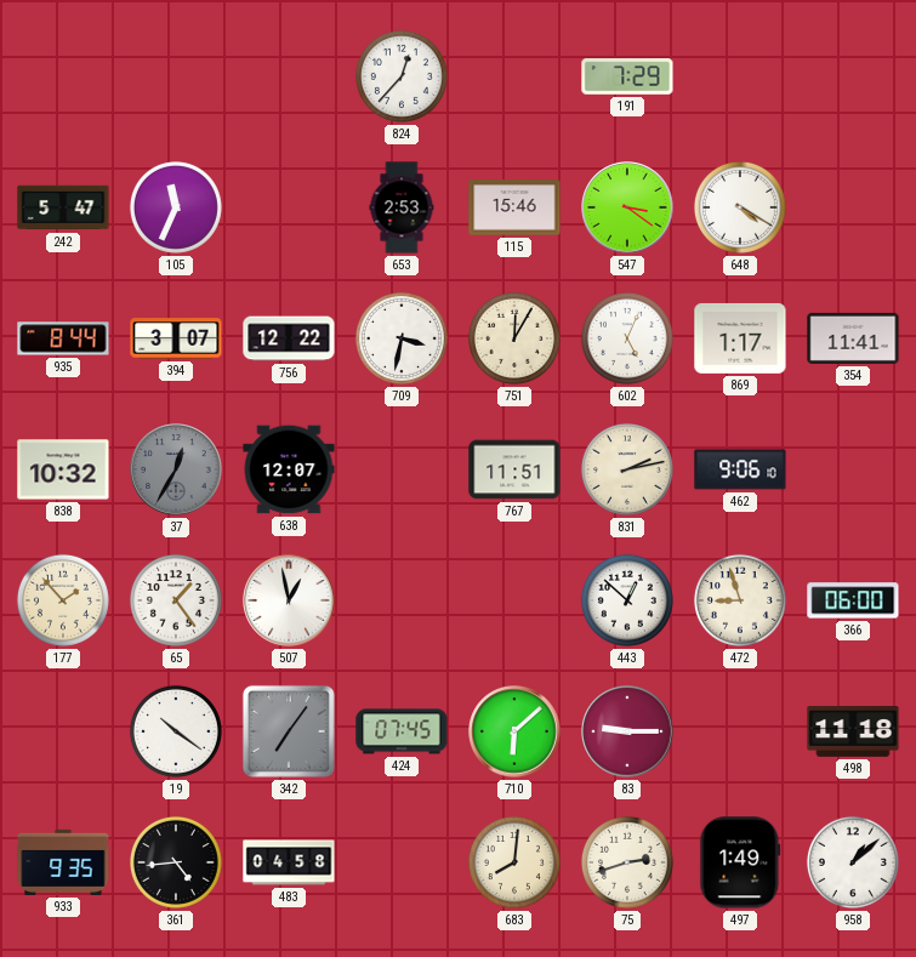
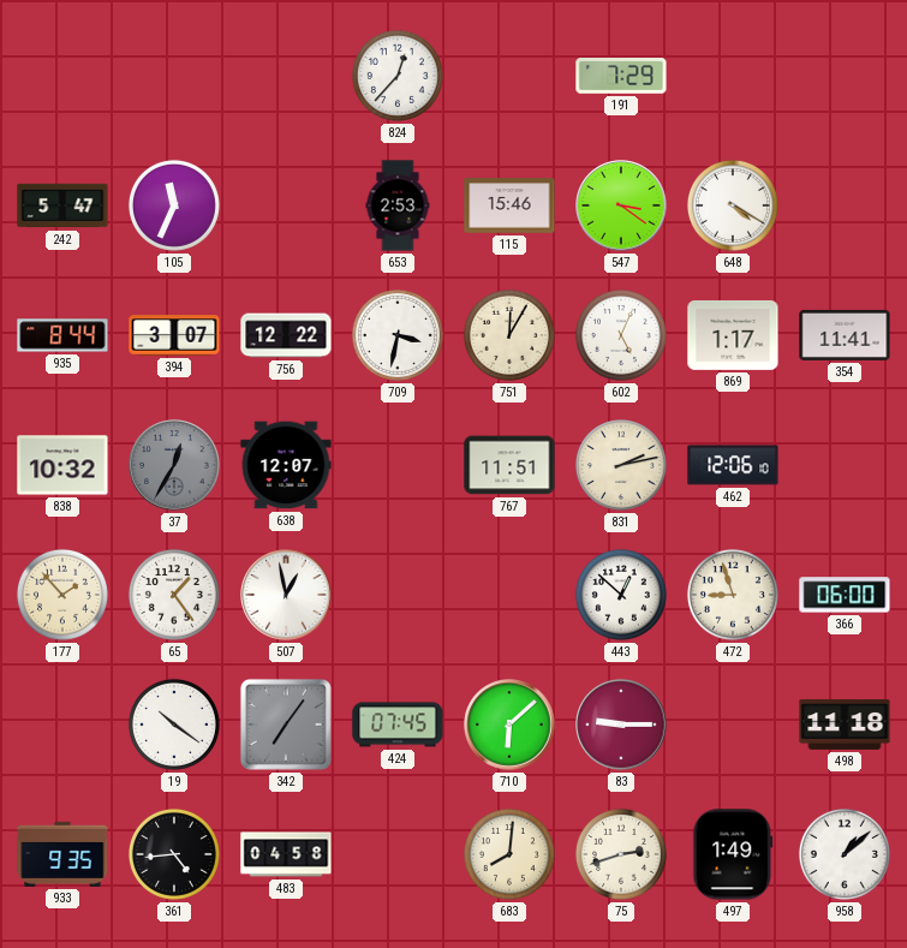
462: 9:06 -> 12:06
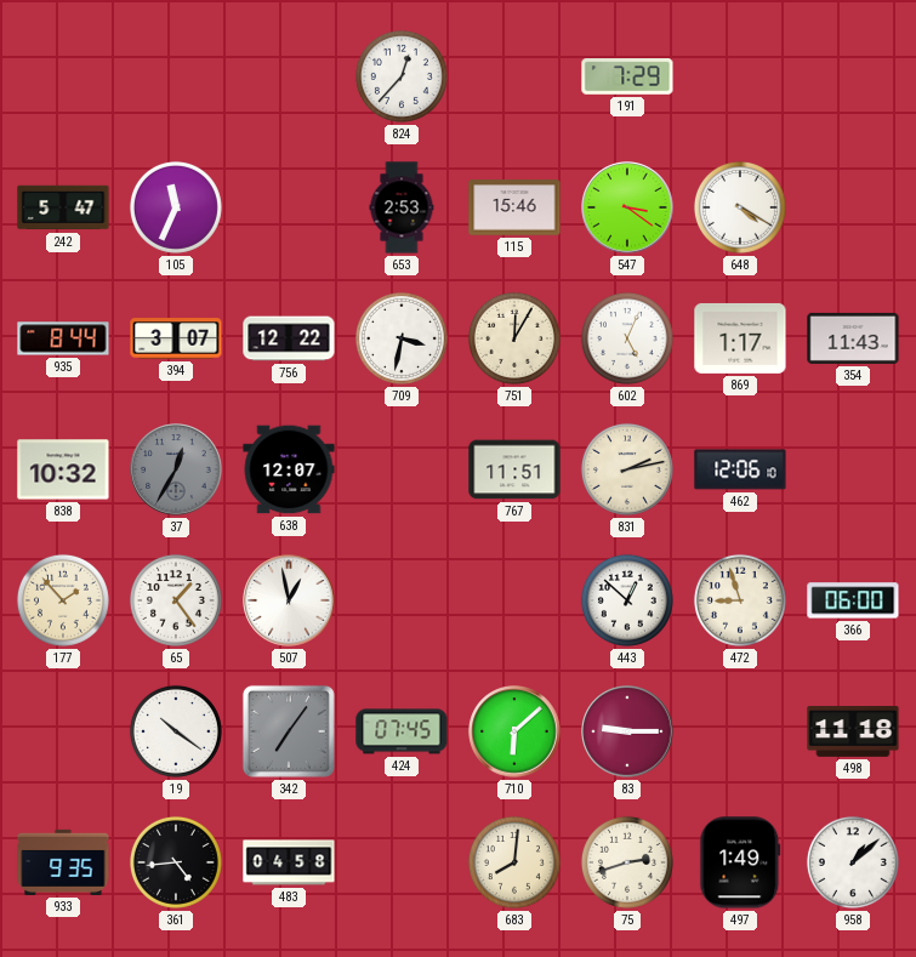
354: 11:41 -> 11:43
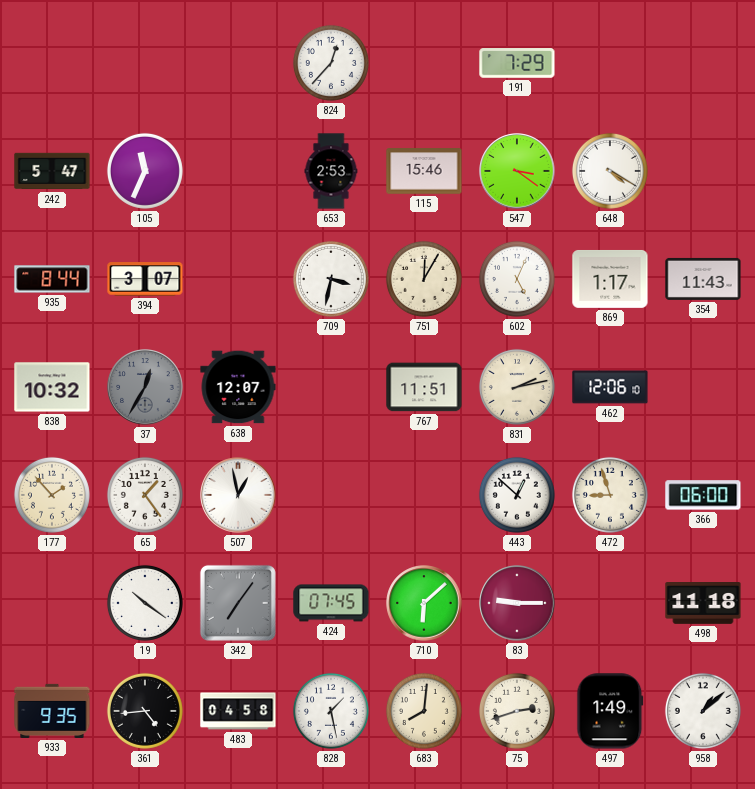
756: 12:22 -> none
828: none -> 1:28
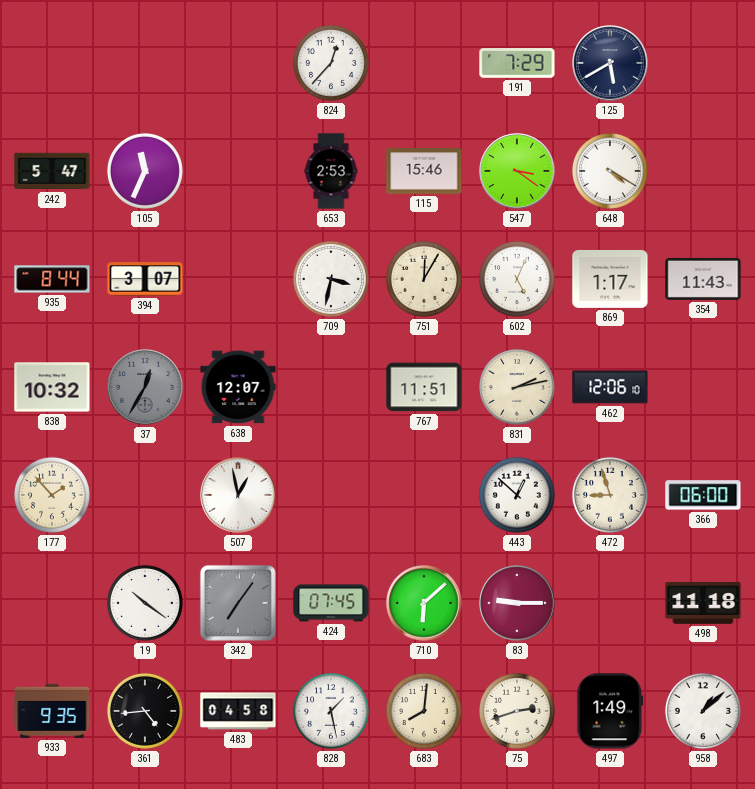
125: none -> 5:40
65: 1:24 -> none
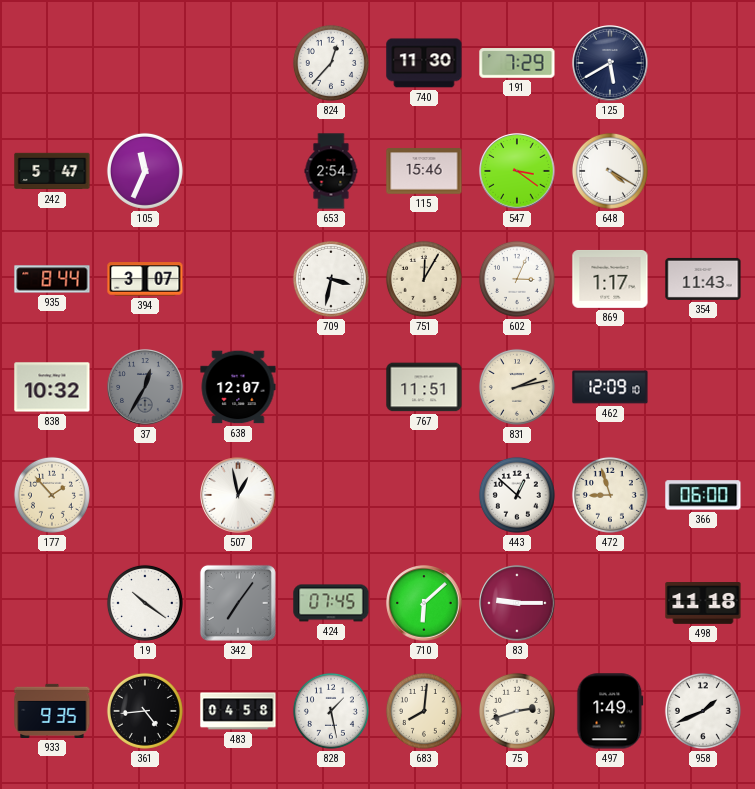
740: none -> 11:30
653: 2:53 -> 2:54
602: 5:04 -> 3:04
462: 12:06 -> 12:09
958: 1:08 -> 1:41
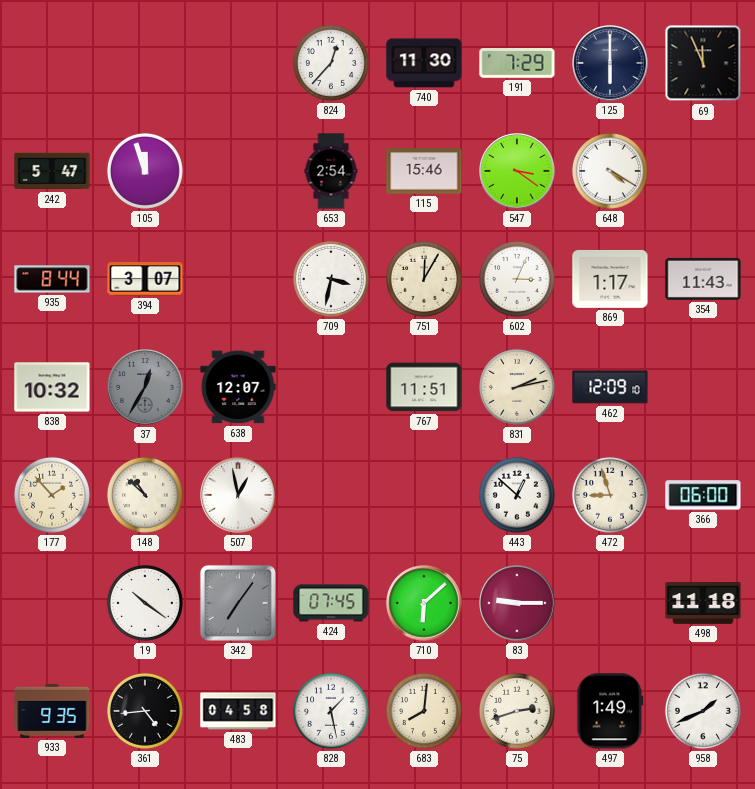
125: 5:40 -> 6:00
69: none -> 11:56
105: 11:34 -> 11:57
148: none -> 10:52
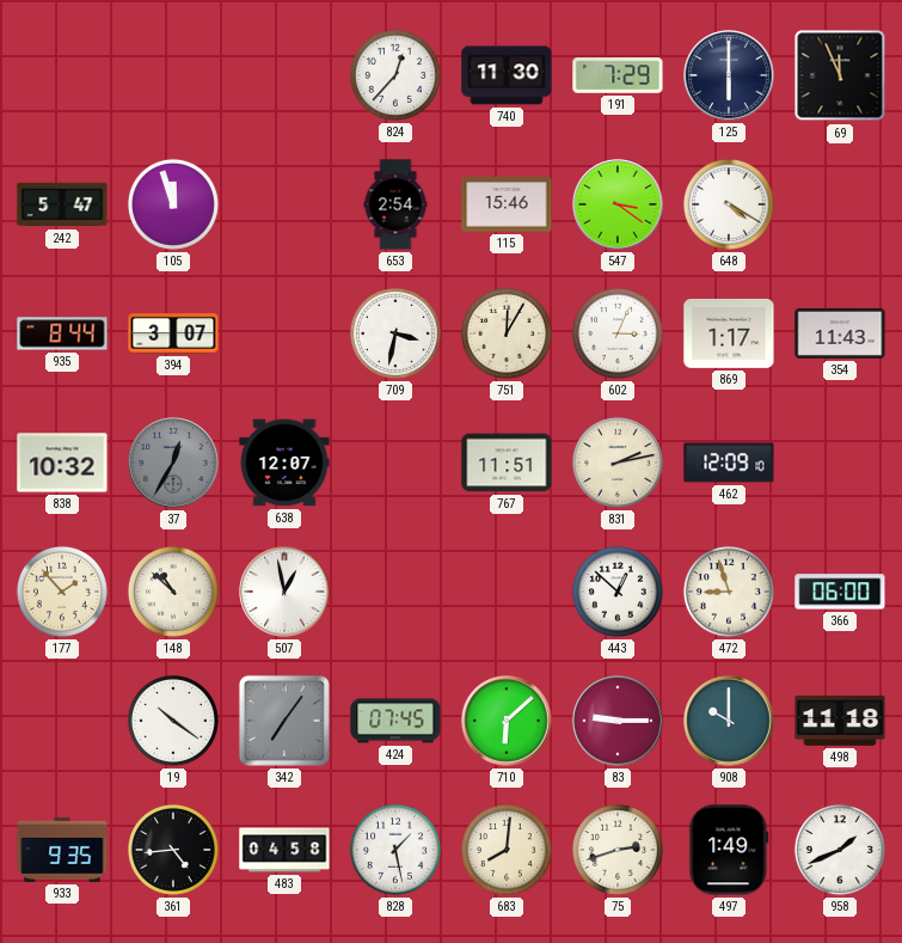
908: none -> 10:00
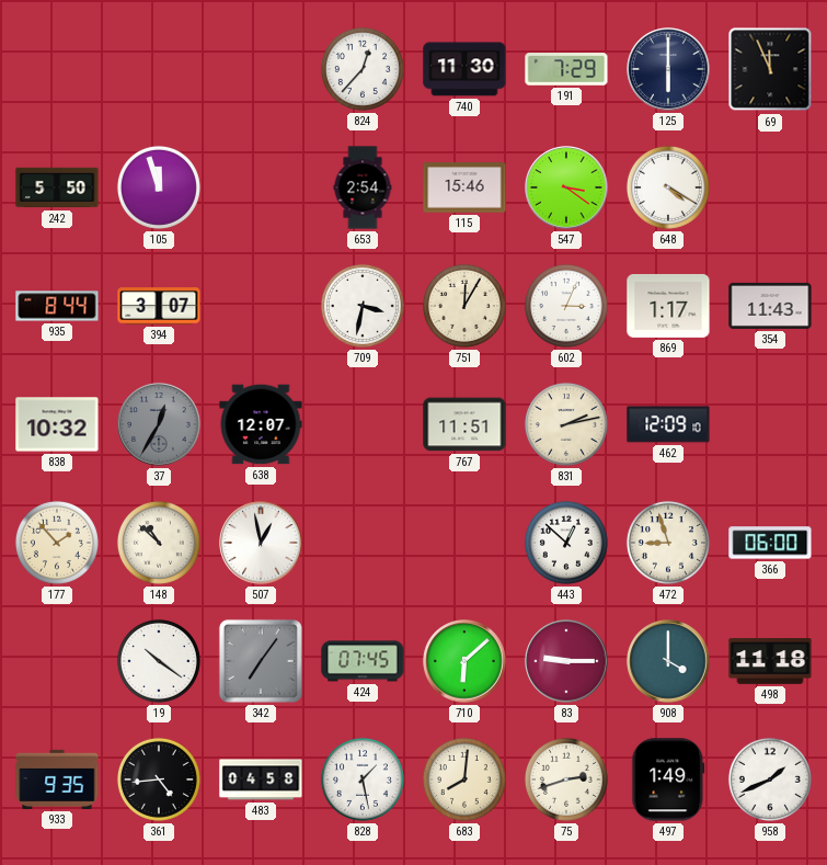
242: 5:47 -> 5:50
908: 10:00 -> 4:00
